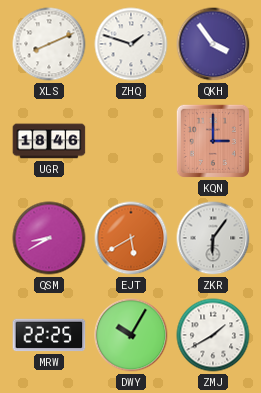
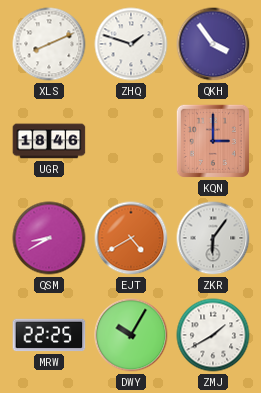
EJT: 5:40 -> 4:40
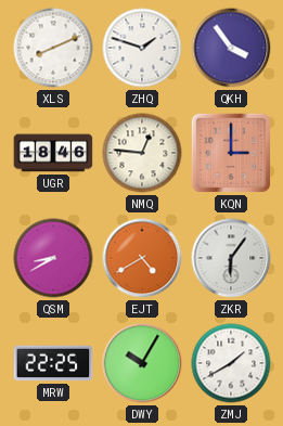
NMQ: none -> 12:46
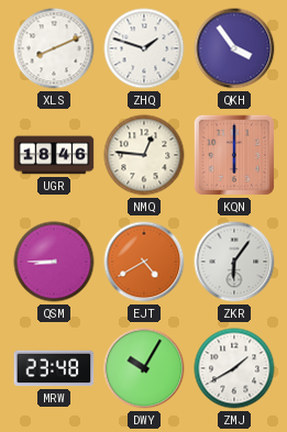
KQN: 3:00 -> 6:00
QSM: 8:40 -> 8:45
MRW: 22:25 -> 23:48
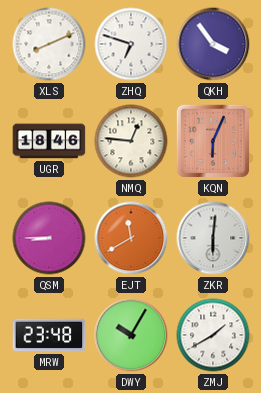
ZHQ: 1:48 -> 6:48
KQN: 6:00 -> 6:04
EJT: 4:40 -> 11:40
ZKR: 6:06 -> 6:01
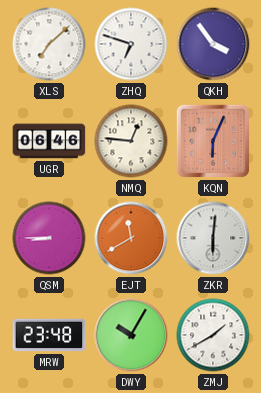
XLS: 8:11 -> 7:08
UGR: 18:46 -> 06:46
